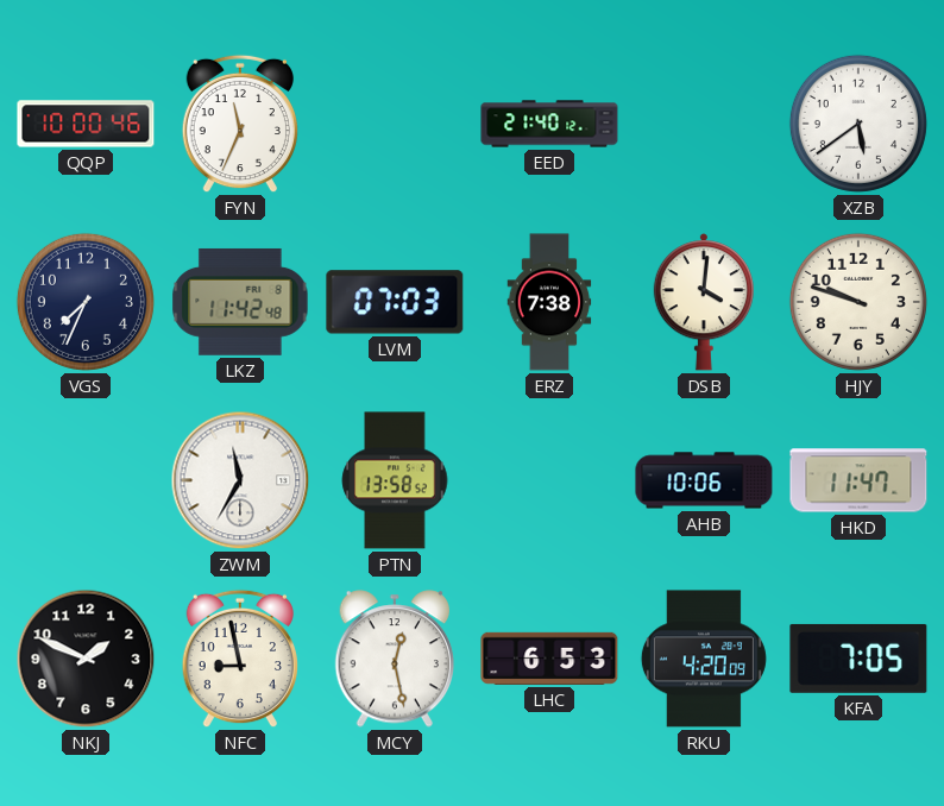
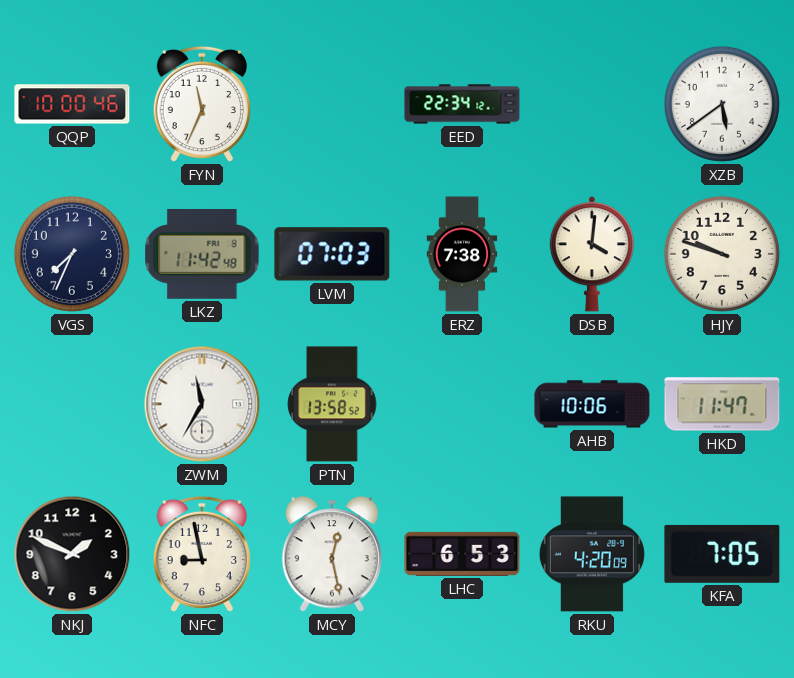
EED: 21:40 -> 22:34
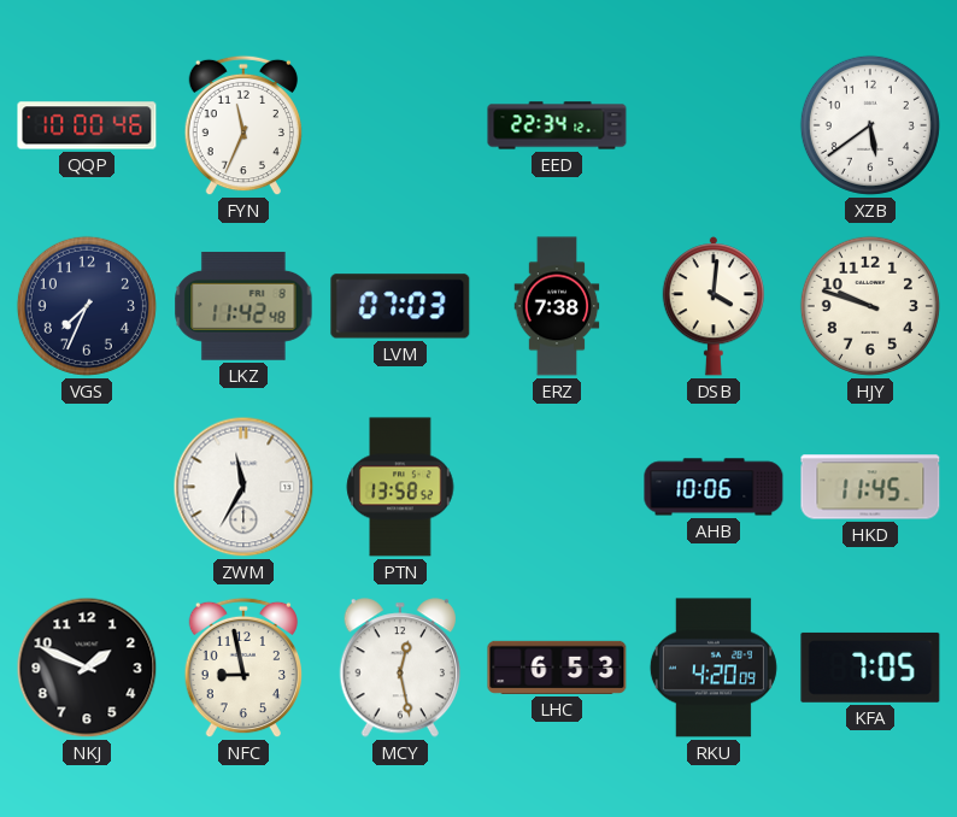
HKD: 11:47 -> 11:45
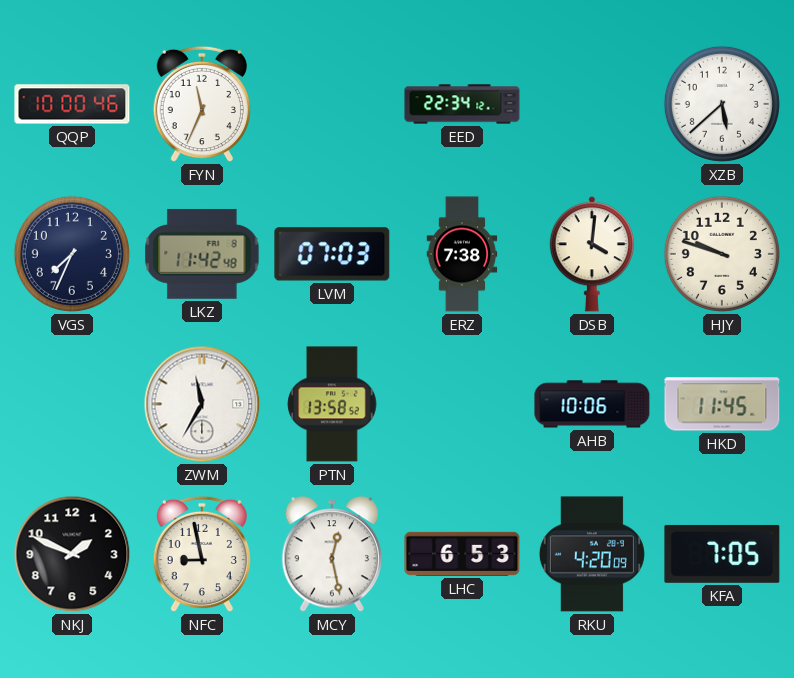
XZB: 5:39 -> 5:38
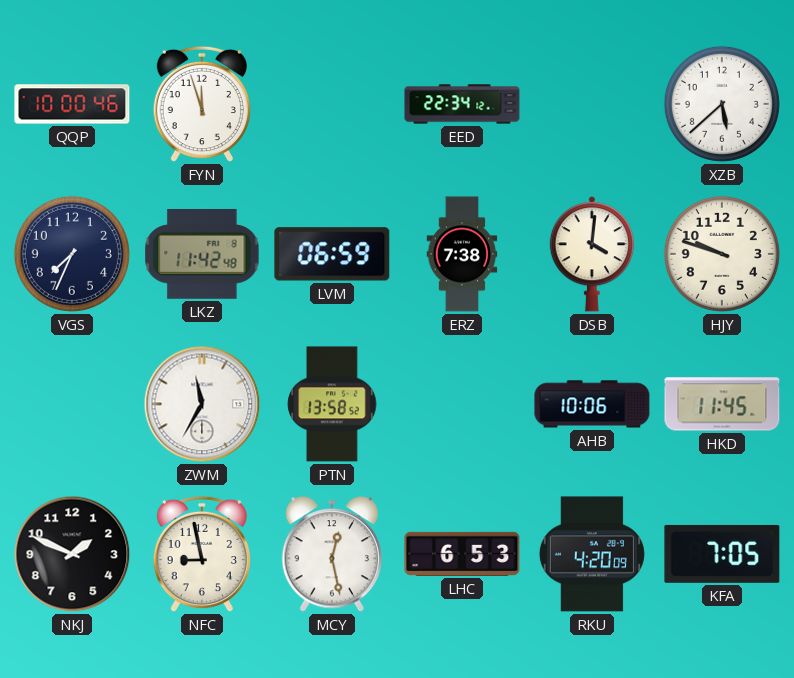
FYN: 11:34 -> 11:57
LVM: 07:03 -> 06:59
